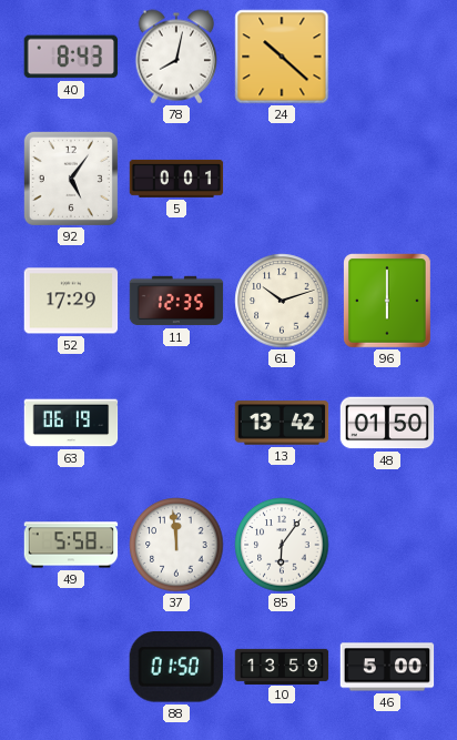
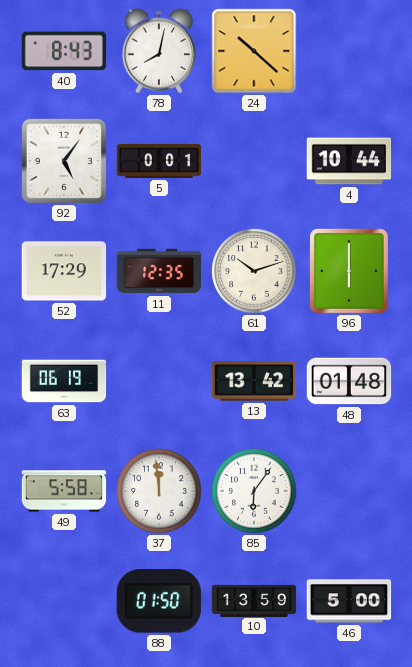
4: none -> 10:44
48: 01:50 -> 01:48
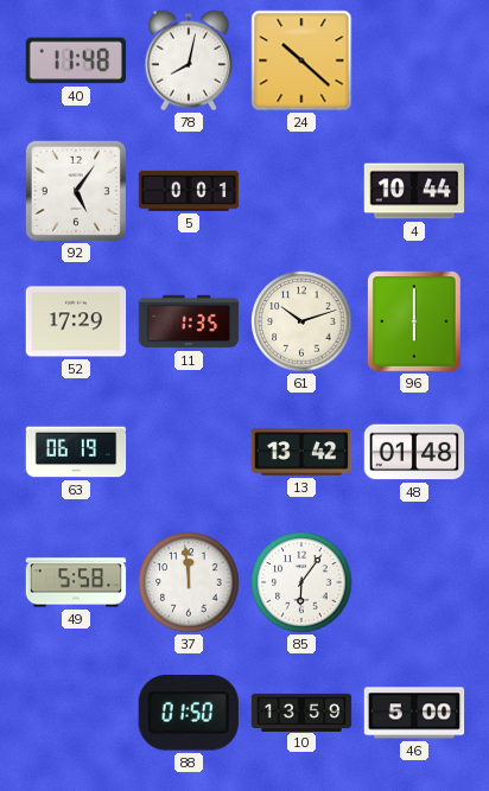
40: 8:43 -> 11:48
11: 12:35 -> 1:35
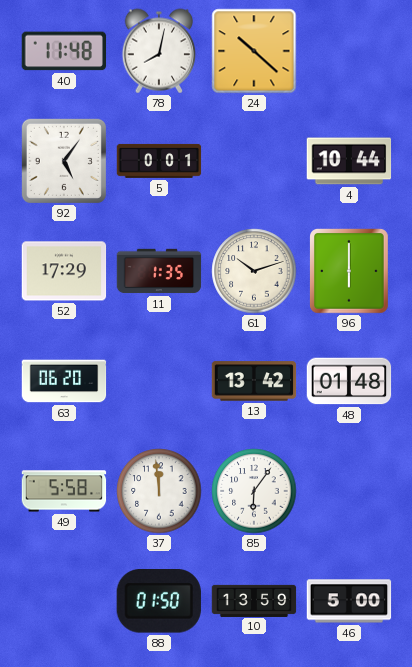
63: 06:19 -> 06:20
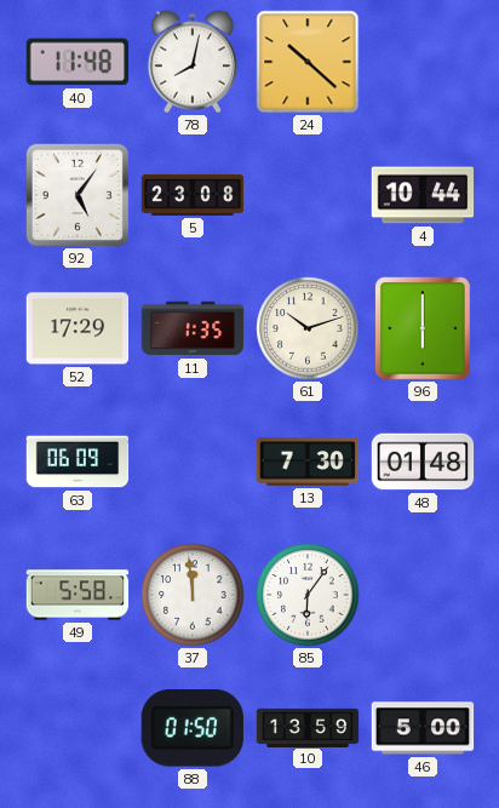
5: 0:01 -> 23:08
63: 06:20 -> 06:09
13: 13:42 -> 7:30
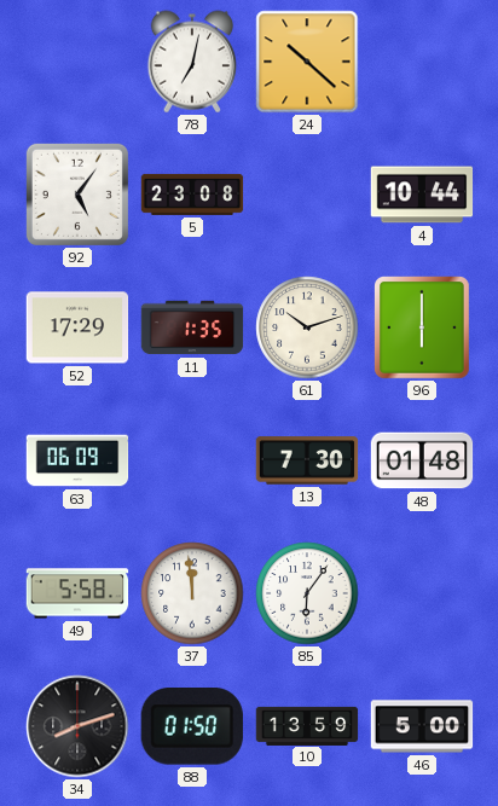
40: 11:48 -> none
78: 8:02 -> 7:02
34: none -> 8:12
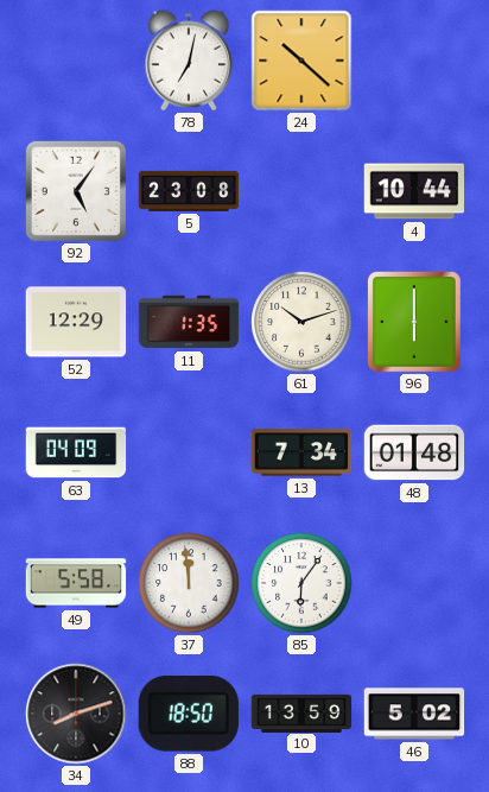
52: 17:29 -> 12:29
63: 06:09 -> 04:09
13: 7:30 -> 7:34
88: 01:50 -> 18:50
46: 5:00 -> 5:02
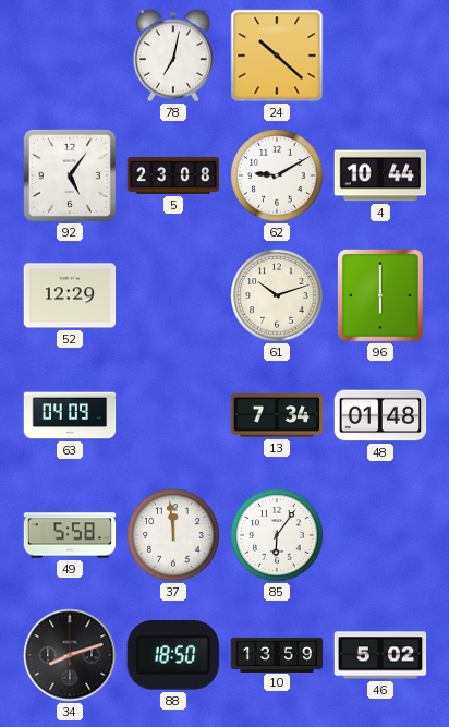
62: none -> 9:10
11: 1:35 -> none
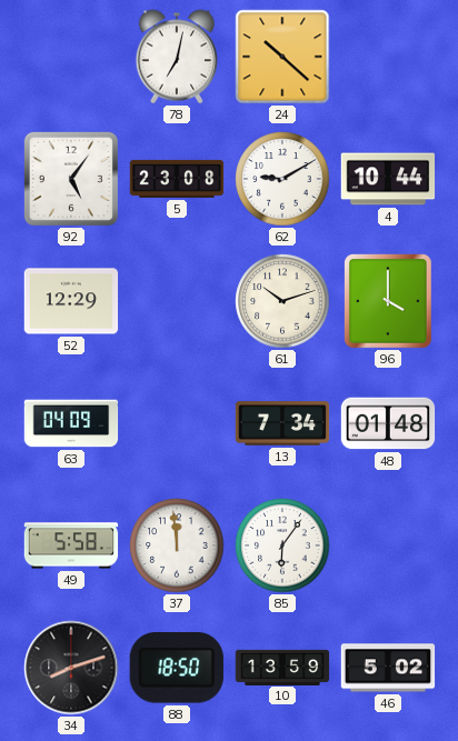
96: 6:00 -> 4:00
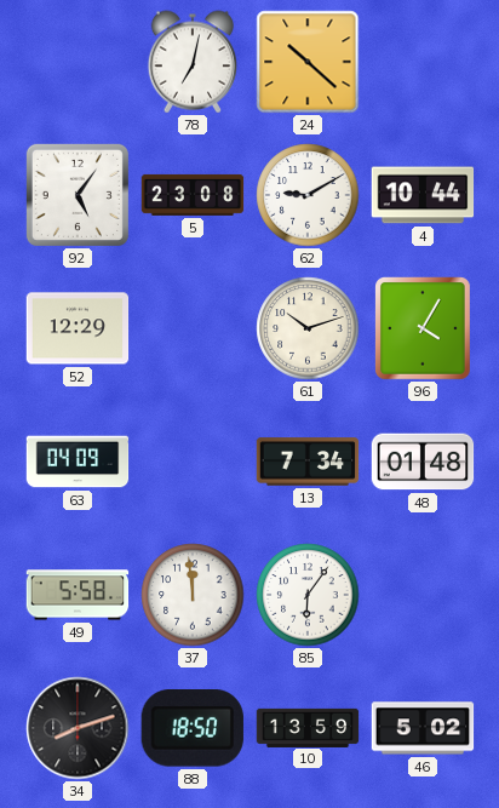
96: 4:00 -> 4:05
